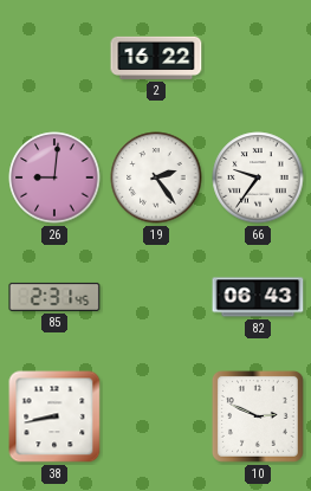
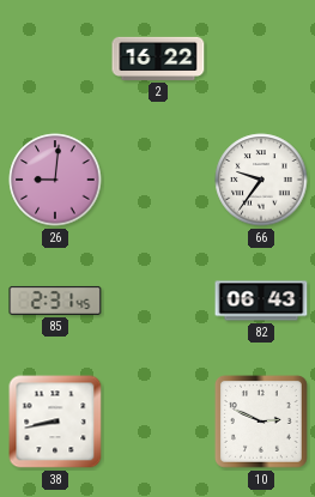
19: 2:24 -> none
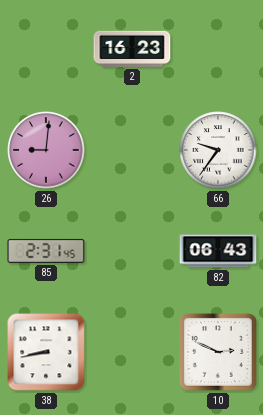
2: 16:22 -> 16:23
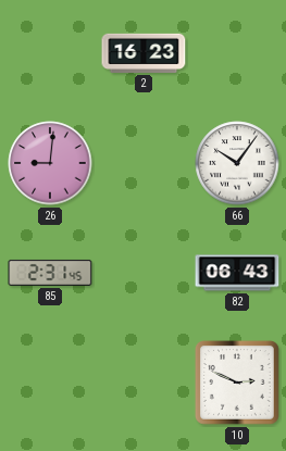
66: 9:36 -> 10:06
38: 8:43 -> none
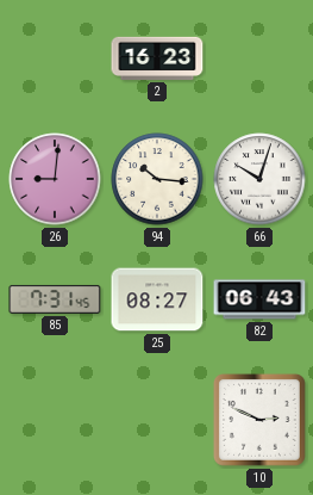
94: none -> 10:16
66: 10:06 -> 10:03
85: 2:31 -> 7:31
25: none -> 08:27
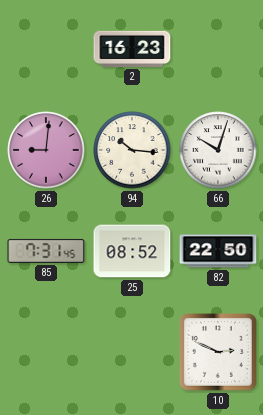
25: 08:27 -> 08:52
82: 06:43 -> 22:50
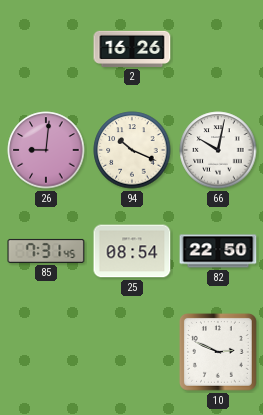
2: 16:23 -> 16:26
94: 10:16 -> 10:19
66: 10:03 -> 10:02
25: 08:52 -> 08:54
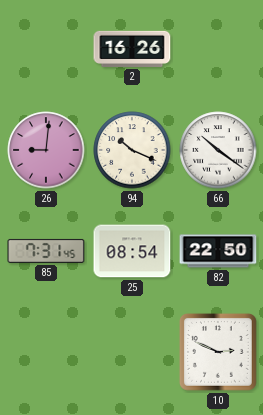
66: 10:02 -> 10:21
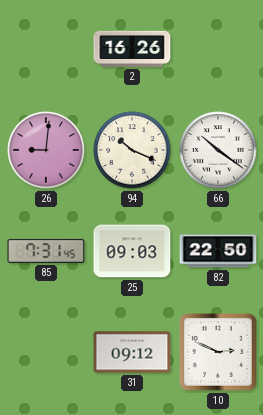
25: 08:54 -> 09:03
31: none -> 09:12
